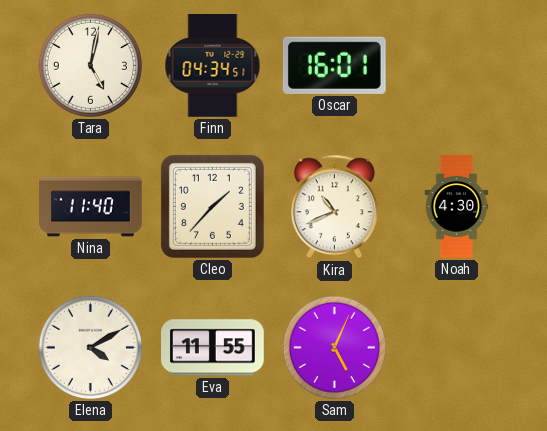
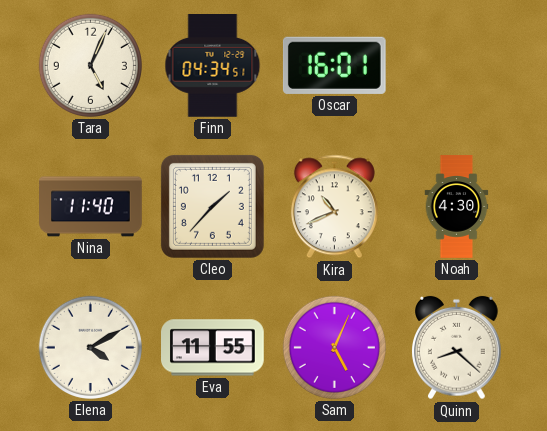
Tara: 5:02 -> 5:04
Quinn: none -> 8:22
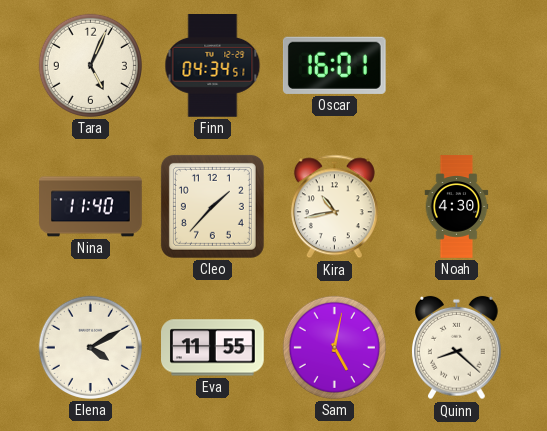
Kira: 10:41 -> 10:43
Sam: 5:04 -> 5:02
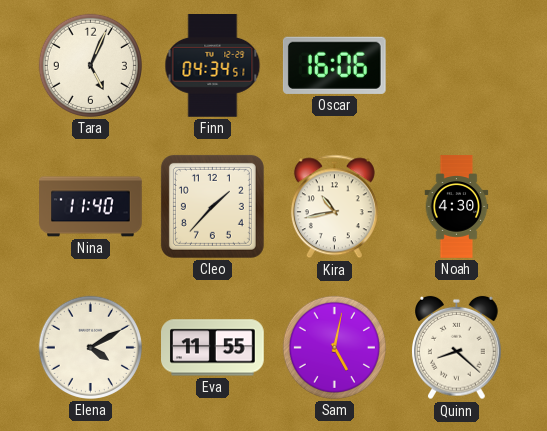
Oscar: 16:01 -> 16:06
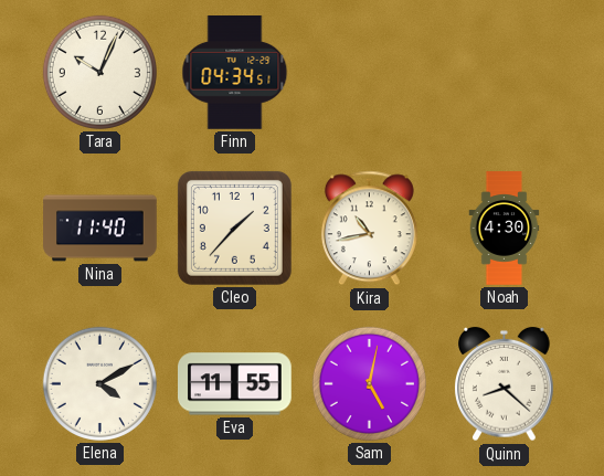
Tara: 5:04 -> 10:04
Oscar: 16:06 -> none
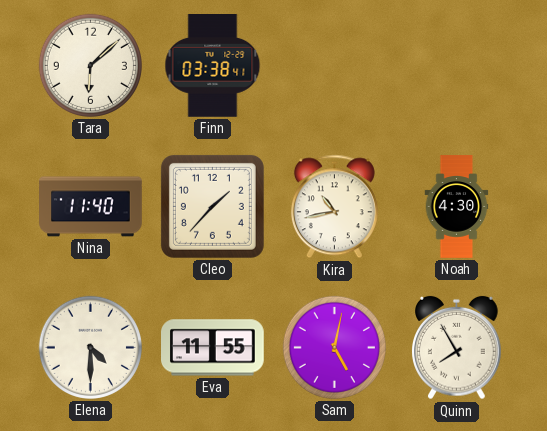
Tara: 10:04 -> 6:08
Finn: 04:34 -> 03:38
Elena: 4:10 -> 4:30
Quinn: 8:22 -> 7:55
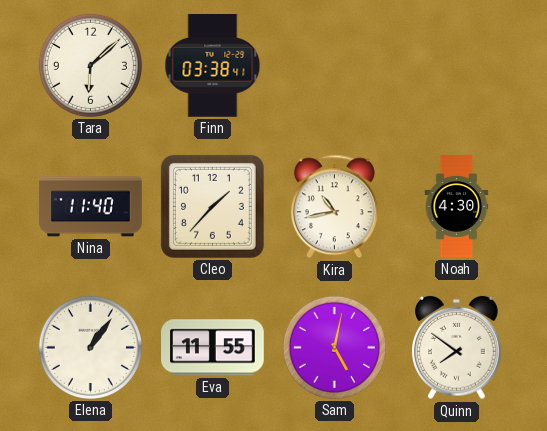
Elena: 4:30 -> 1:06
Quinn: 7:55 -> 7:51
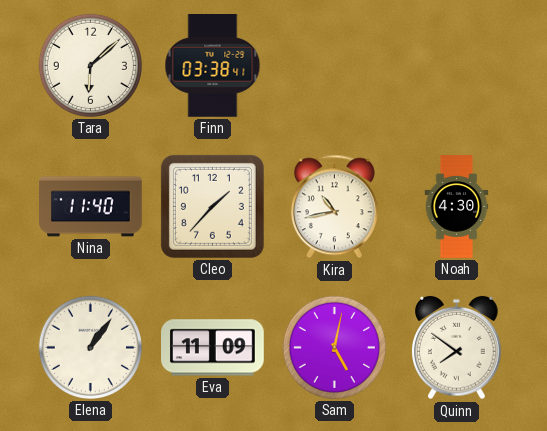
Eva: 11:55 -> 11:09
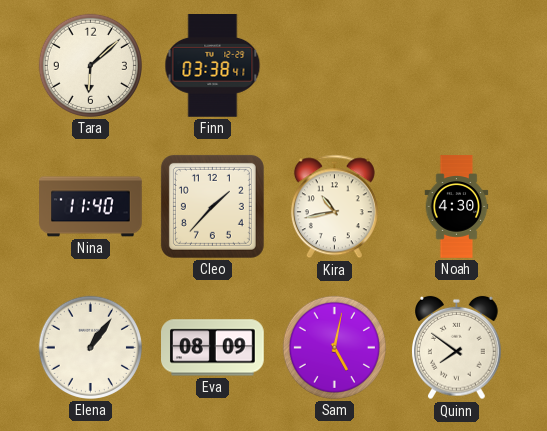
Eva: 11:09 -> 08:09
